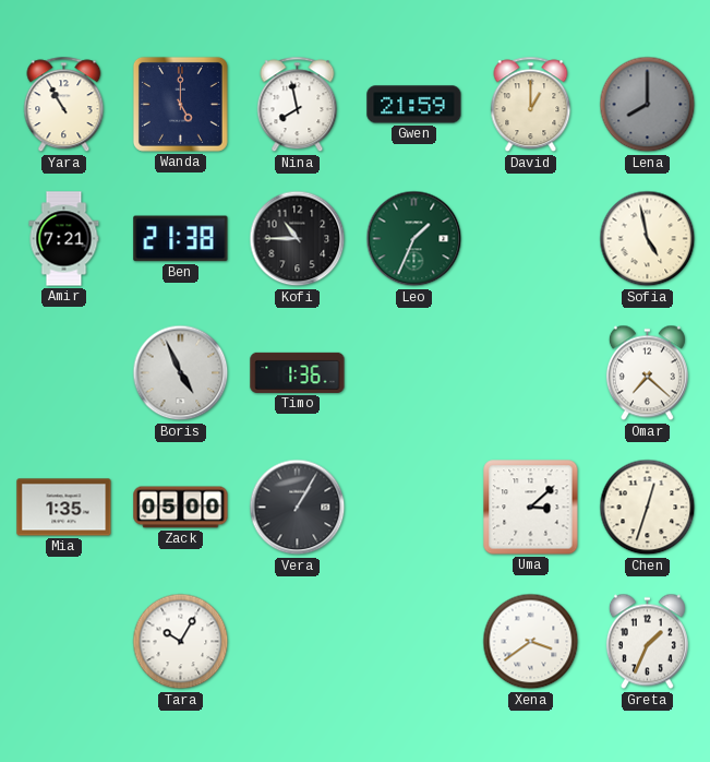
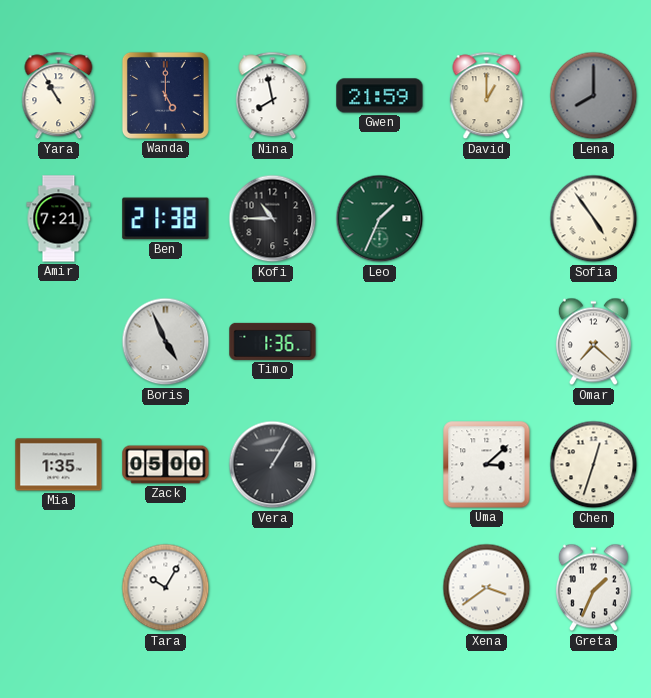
Sofia: 4:58 -> 4:54
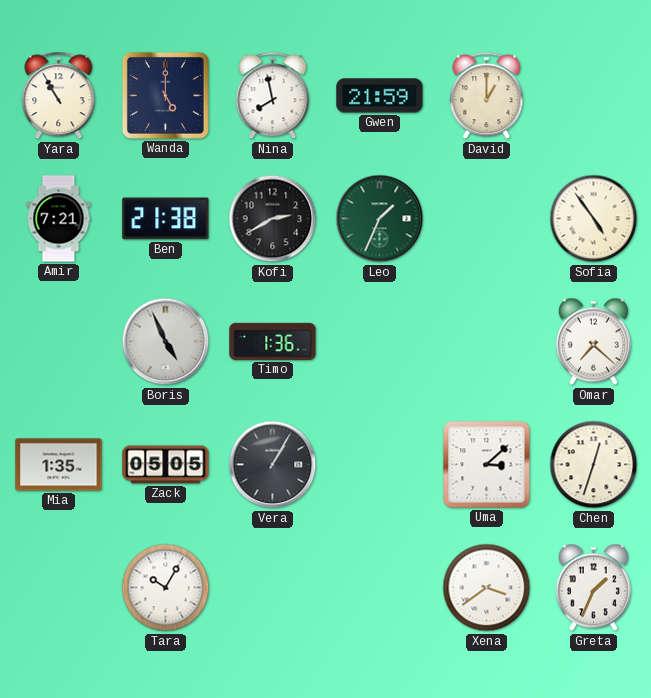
Lena: 8:00 -> none
Kofi: 10:45 -> 2:40
Zack: 05:00 -> 05:05
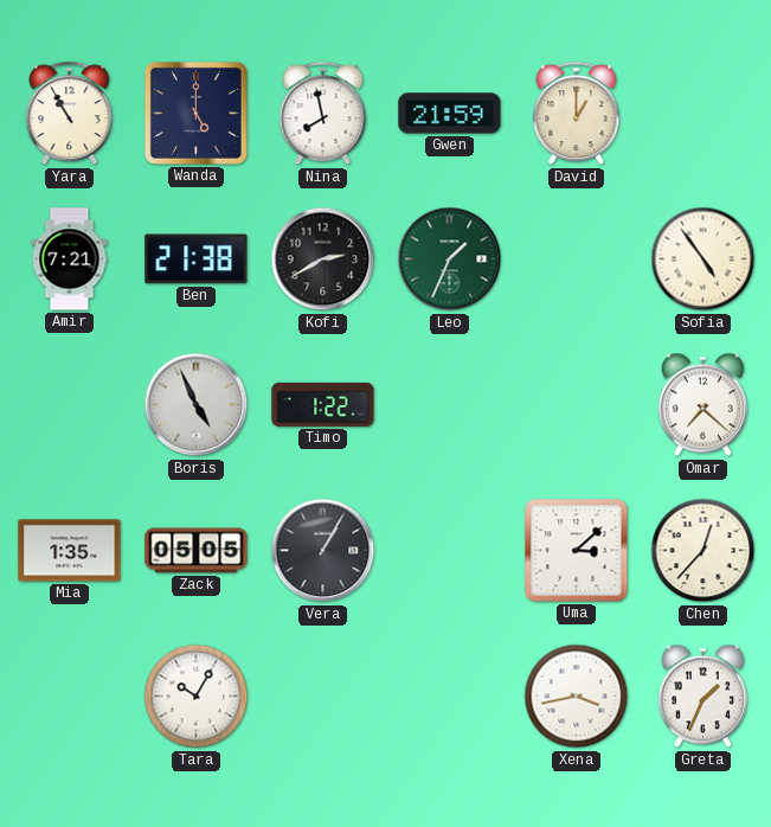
Timo: 1:36 -> 1:22
Chen: 12:33 -> 12:37
Xena: 3:39 -> 3:43
